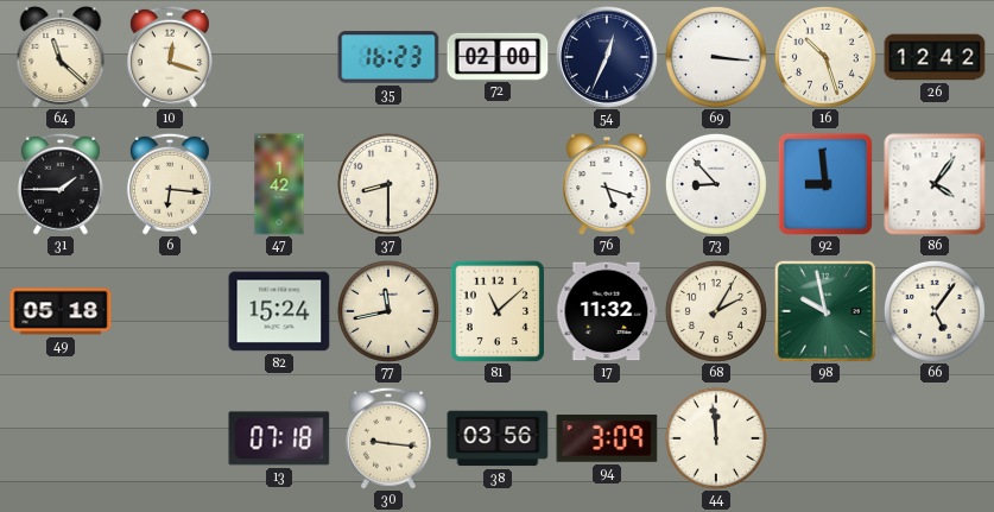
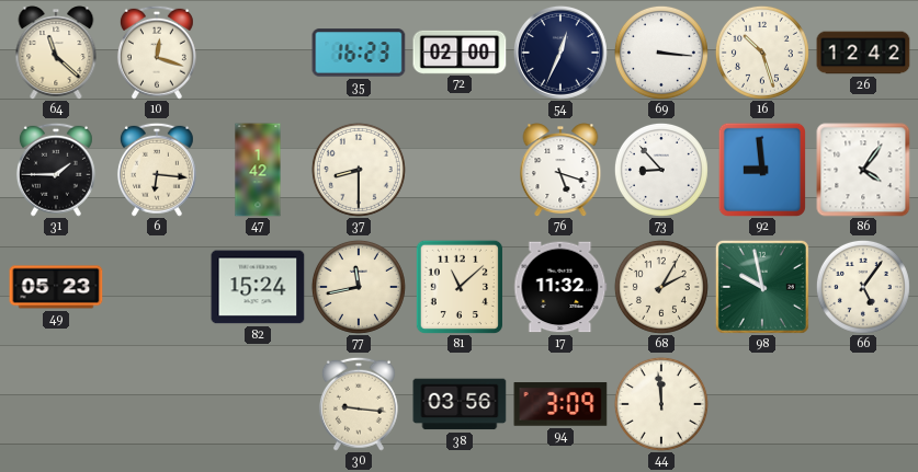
49: 05:18 -> 05:23
13: 07:18 -> none
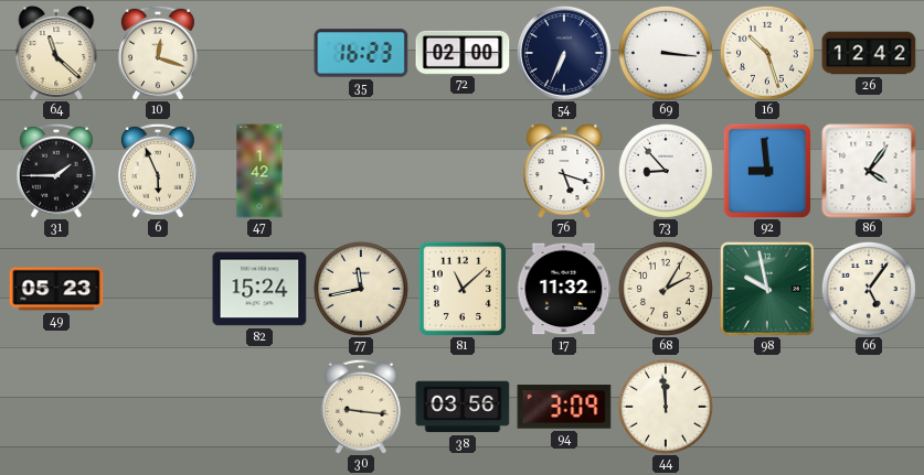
54: 12:34 -> 6:34
6: 6:16 -> 5:56
37: 8:30 -> none
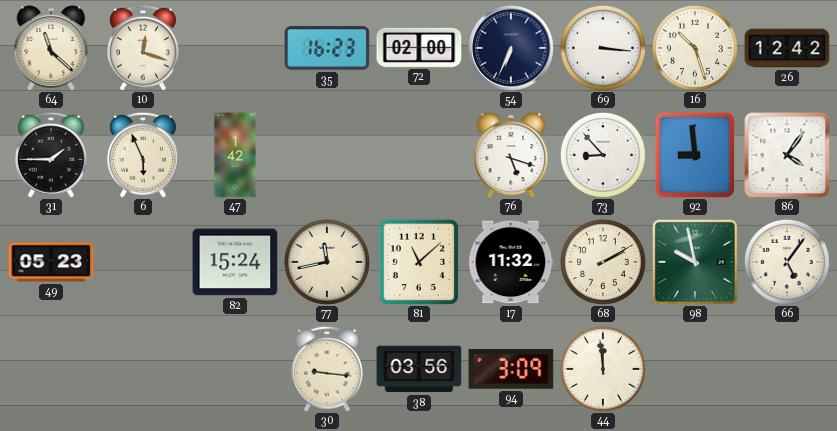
68: 2:05 -> 2:10
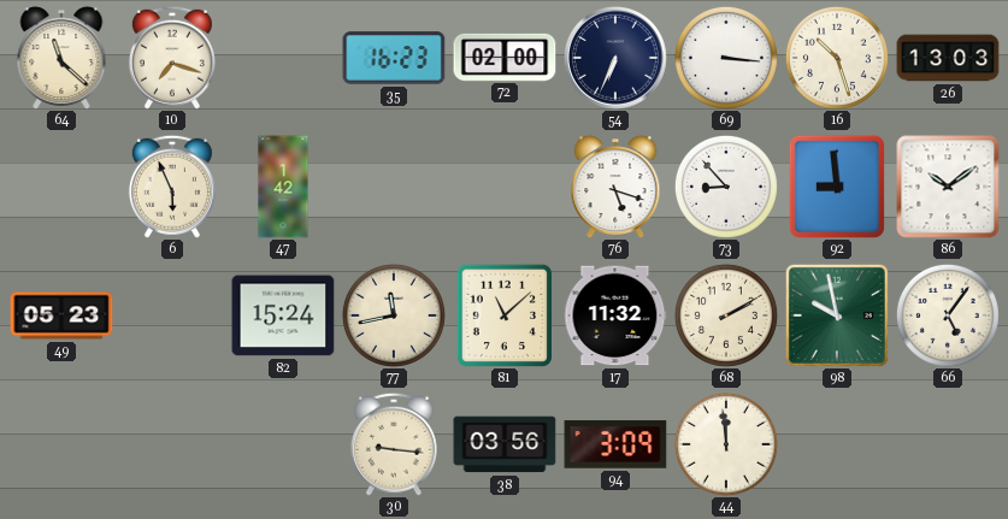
10: 12:18 -> 7:18
26: 12:42 -> 13:03
31: 1:45 -> none
86: 4:06 -> 10:09
